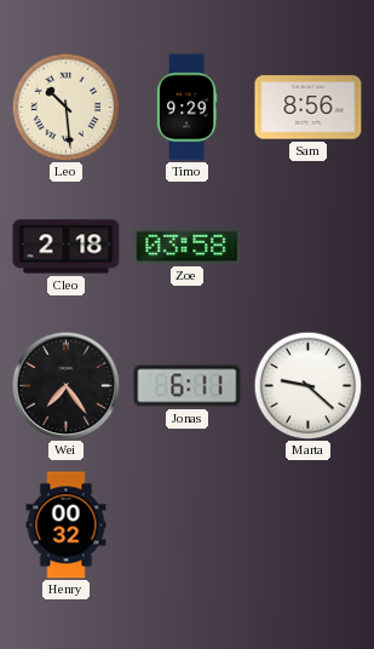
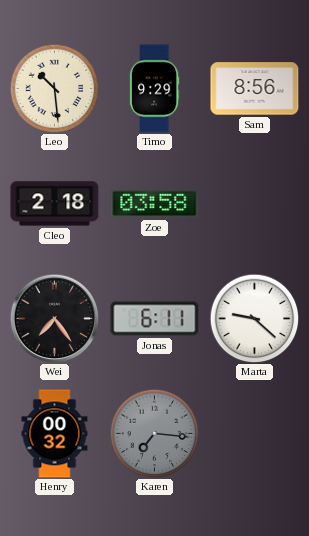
Karen: none -> 7:16
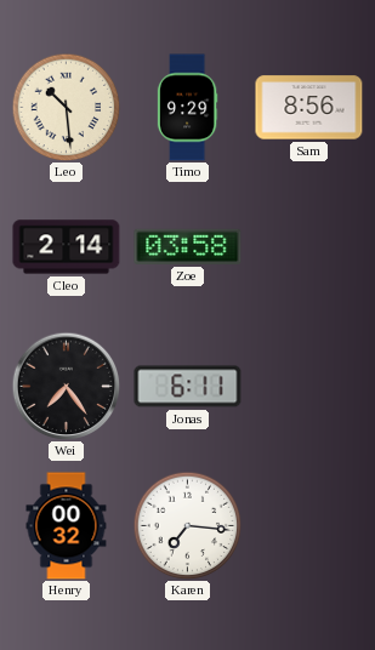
Cleo: 2:18 -> 2:14
Marta: 9:22 -> none
Karen dial: grey -> white
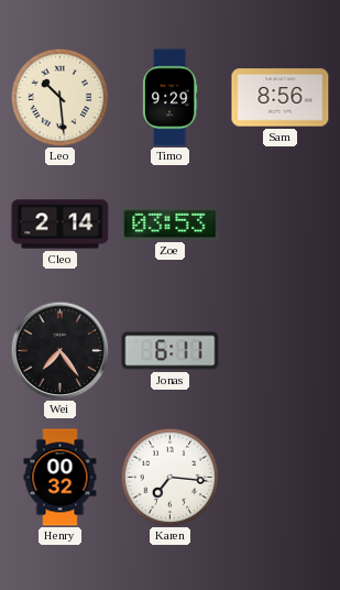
Zoe: 03:58 -> 03:53
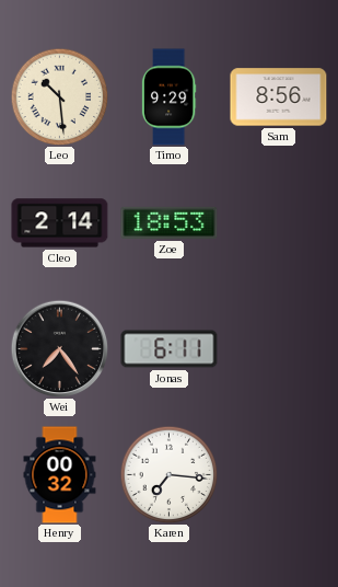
Zoe: 03:53 -> 18:53
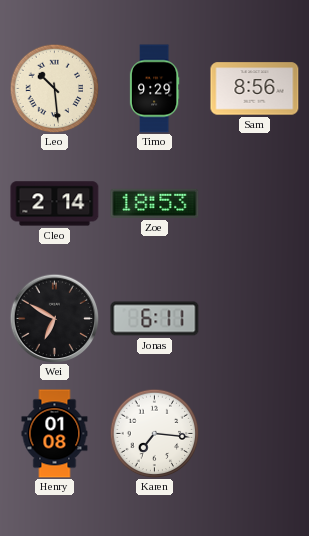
Wei: 7:24 -> 6:50
Henry: 00:32 -> 01:08
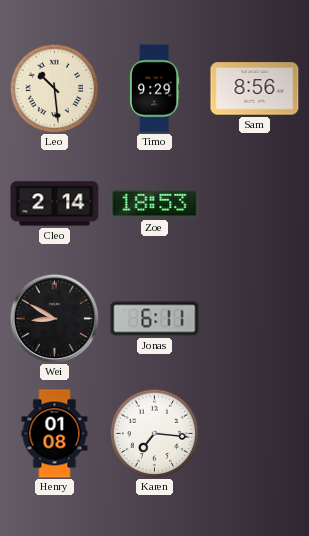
Wei: 6:50 -> 8:50
